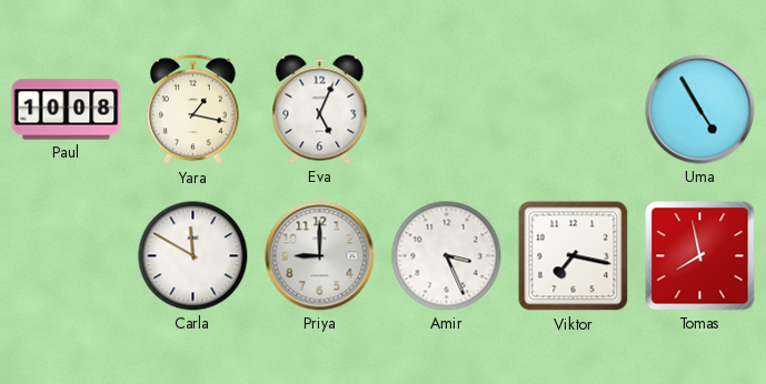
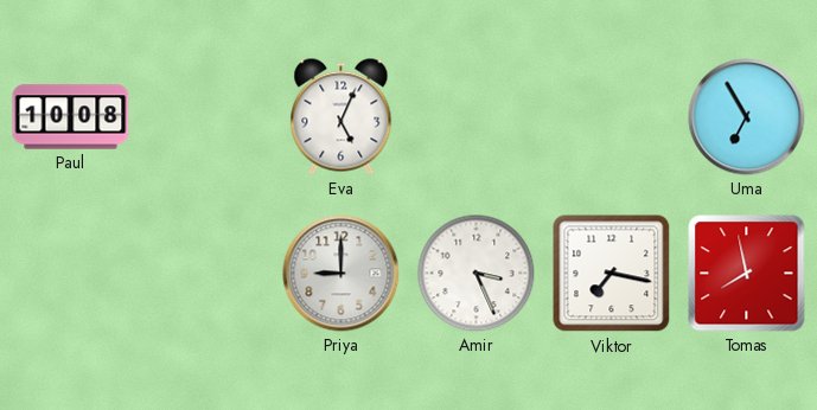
Yara: 1:17 -> none
Uma: 4:55 -> 6:55
Carla: 11:50 -> none
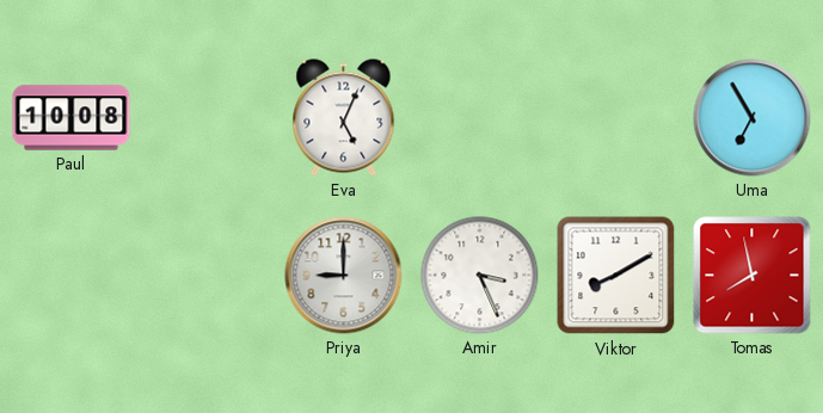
Viktor: 7:17 -> 8:10
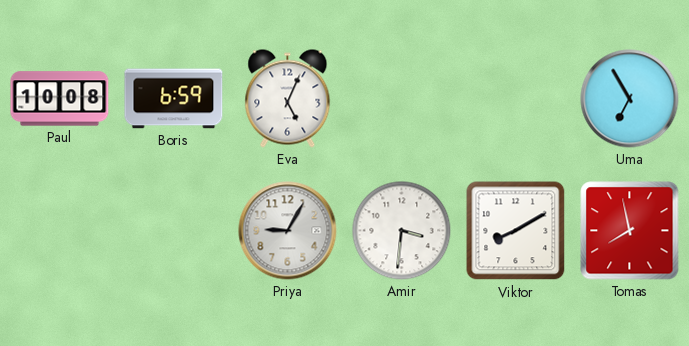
Boris: none -> 6:59
Priya: 9:00 -> 9:05
Amir: 3:26 -> 3:31
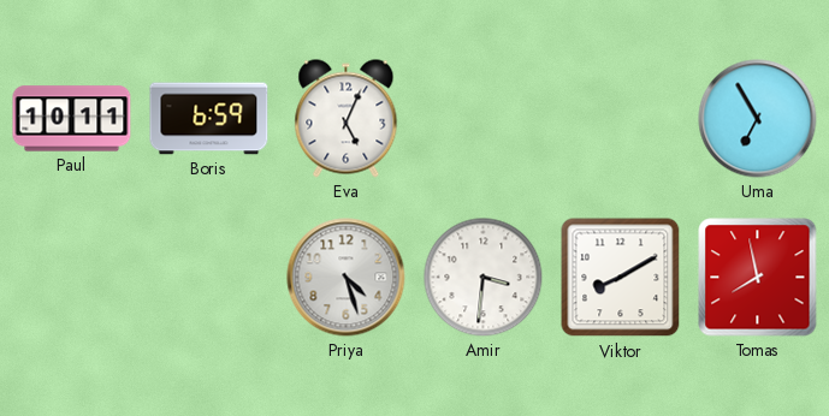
Paul: 10:08 -> 10:11
Priya: 9:05 -> 4:27
